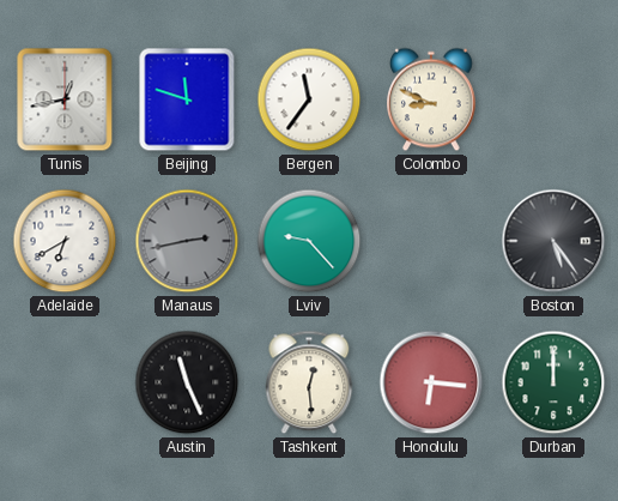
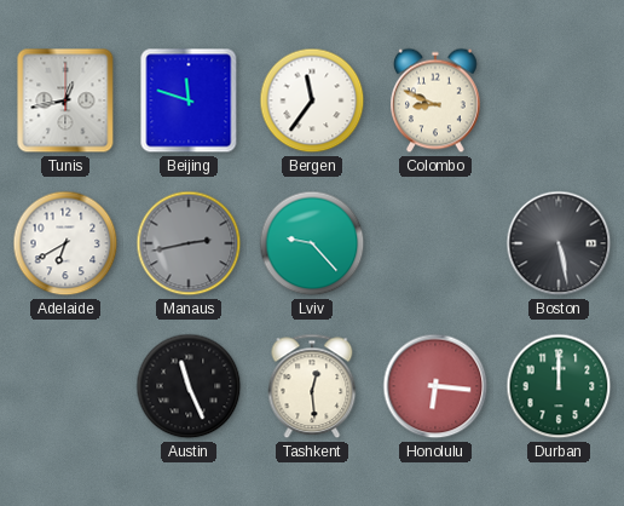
Boston: 5:24 -> 5:28
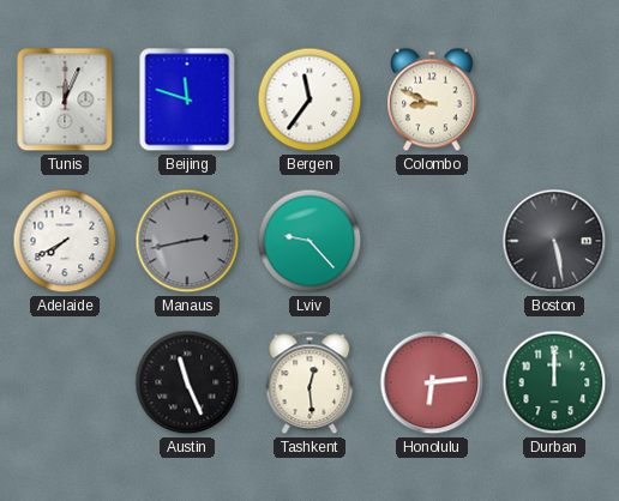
Tunis: 12:43 -> 12:04
Adelaide: 6:40 -> 7:40
Honolulu: 6:16 -> 6:14
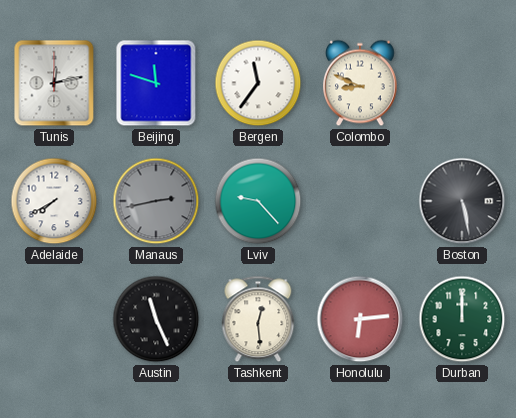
Tunis: 12:04 -> 12:13
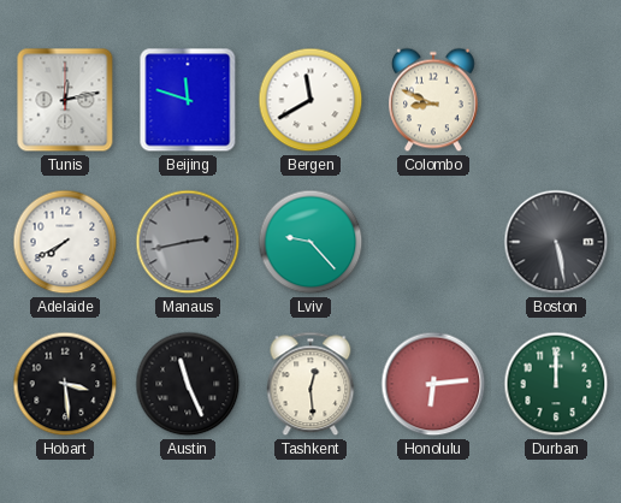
Bergen: 11:36 -> 11:40
Hobart: none -> 3:29
